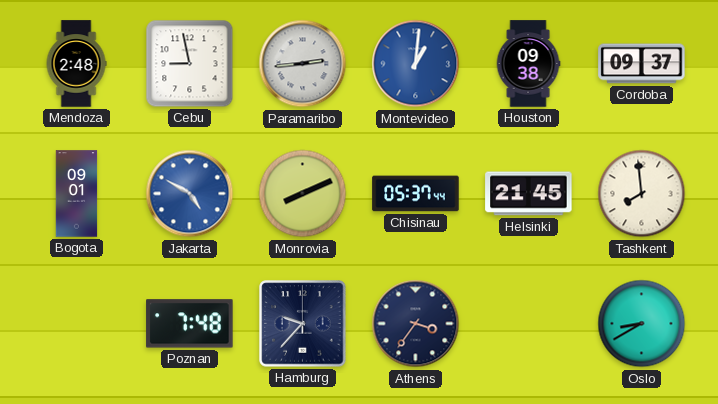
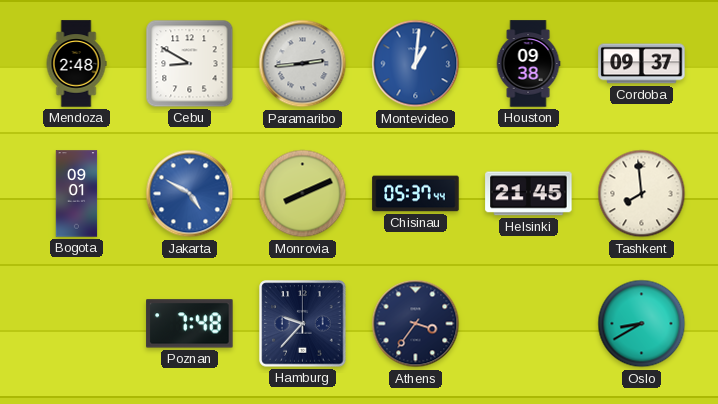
Cebu: 8:58 -> 8:50
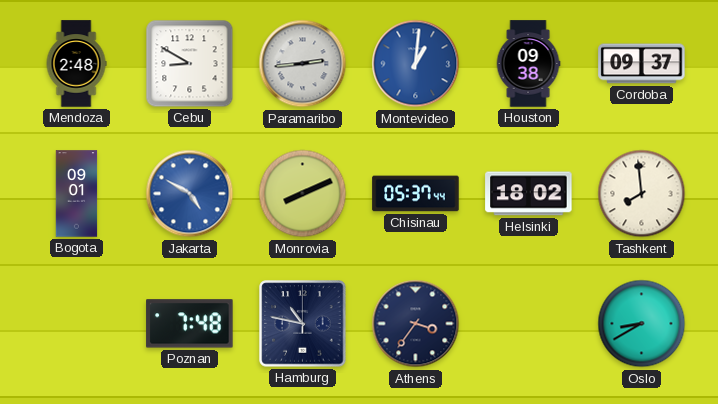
Helsinki: 21:45 -> 18:02
Hamburg: 9:37 -> 10:47
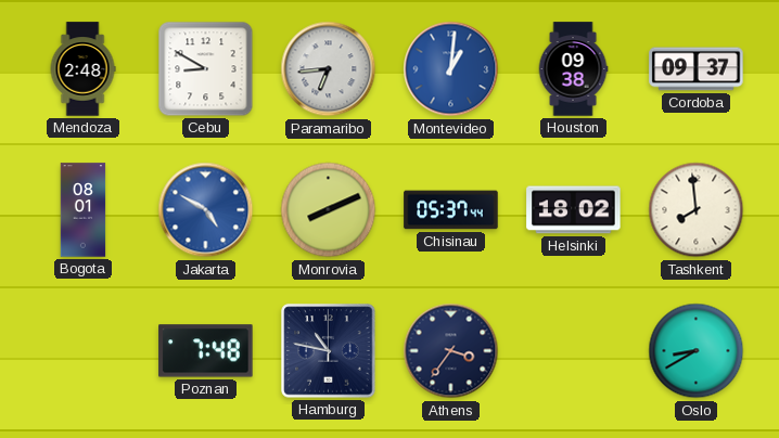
Paramaribo: 2:44 -> 6:44
Bogota: 09:01 -> 08:01
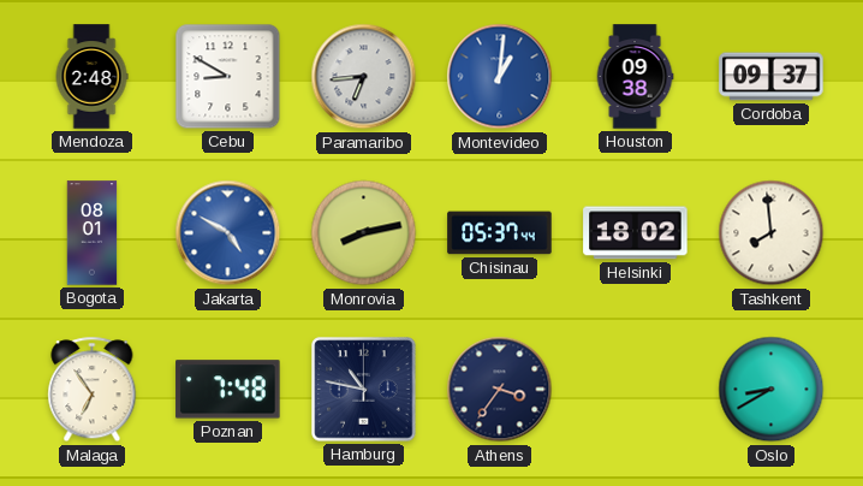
Monrovia: 8:11 -> 8:13
Malaga: none -> 6:54
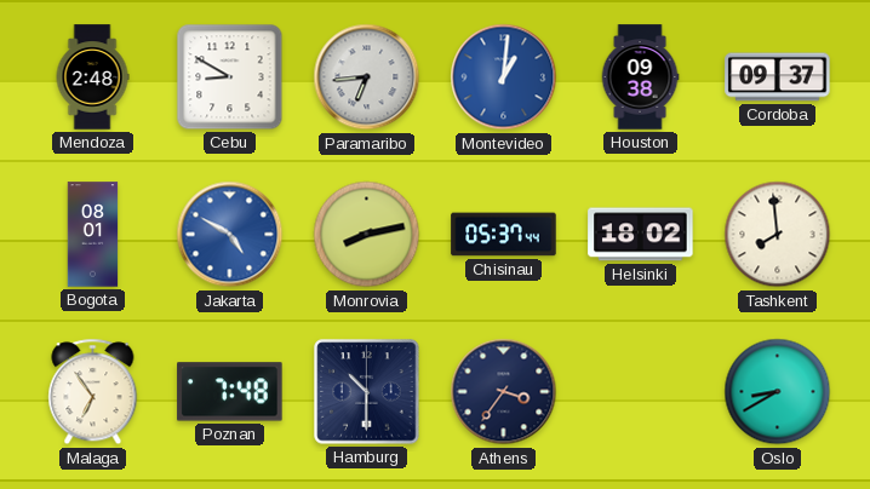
Hamburg: 10:47 -> 10:30
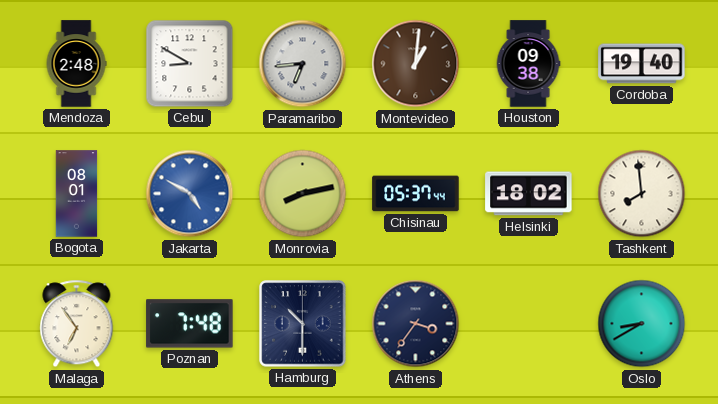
Montevideo dial: blue -> brown
Cordoba: 09:37 -> 19:40
